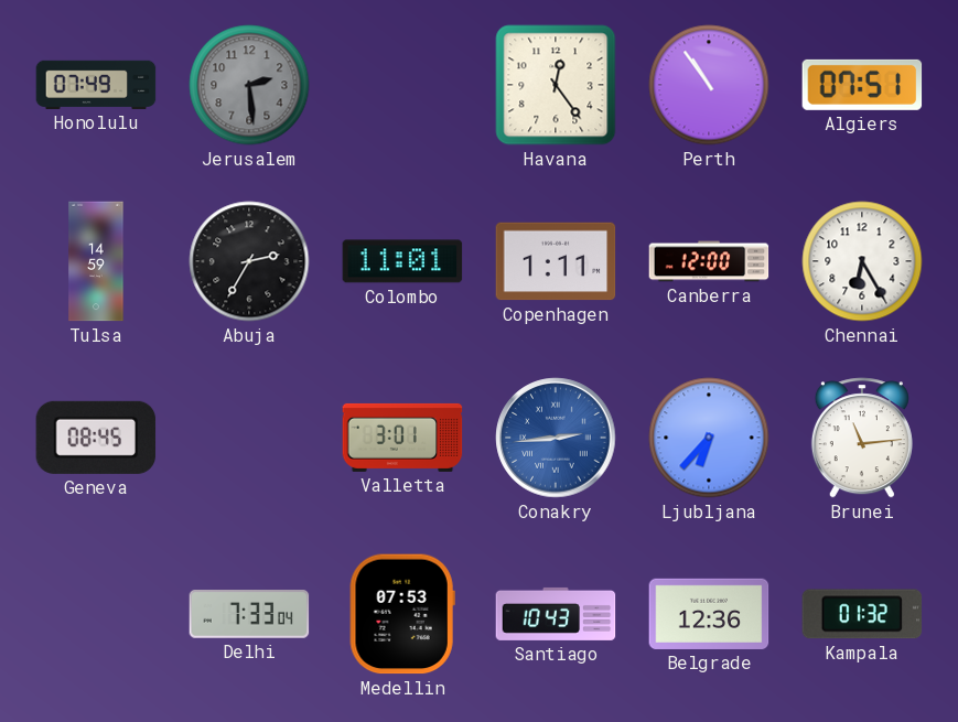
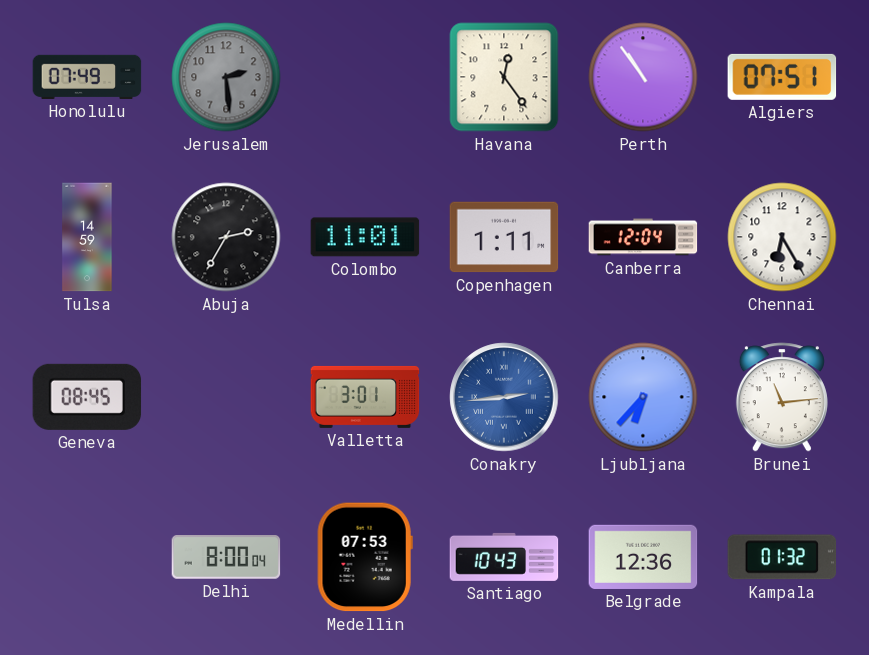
Canberra: 12:00 -> 12:04
Delhi: 7:33 -> 8:00
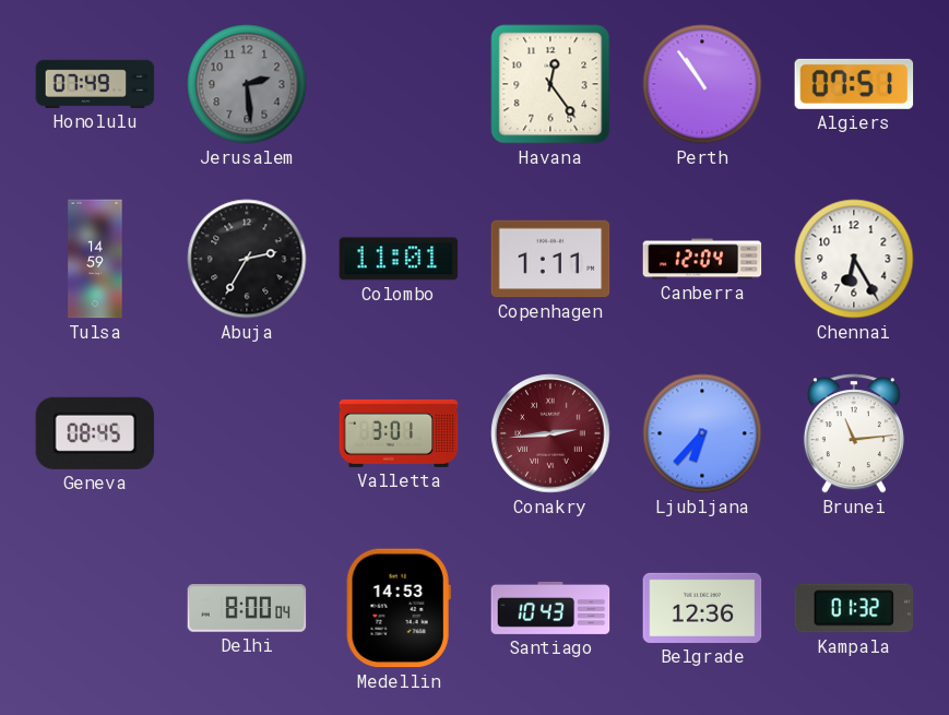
Conakry dial: blue -> burgundy
Medellin: 07:53 -> 14:53
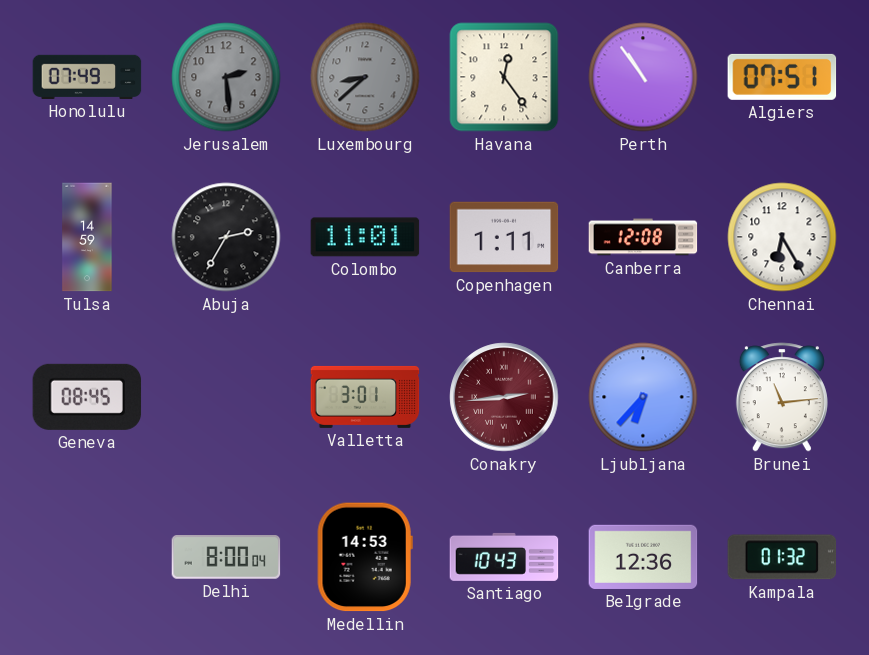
Luxembourg: none -> 8:38
Canberra: 12:04 -> 12:08
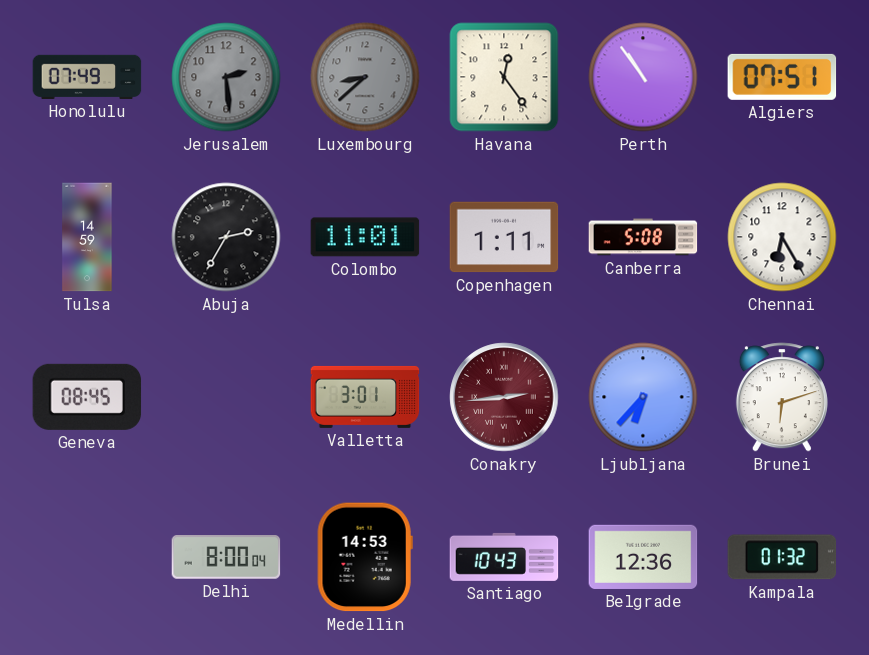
Canberra: 12:08 -> 5:08
Brunei: 11:14 -> 6:12
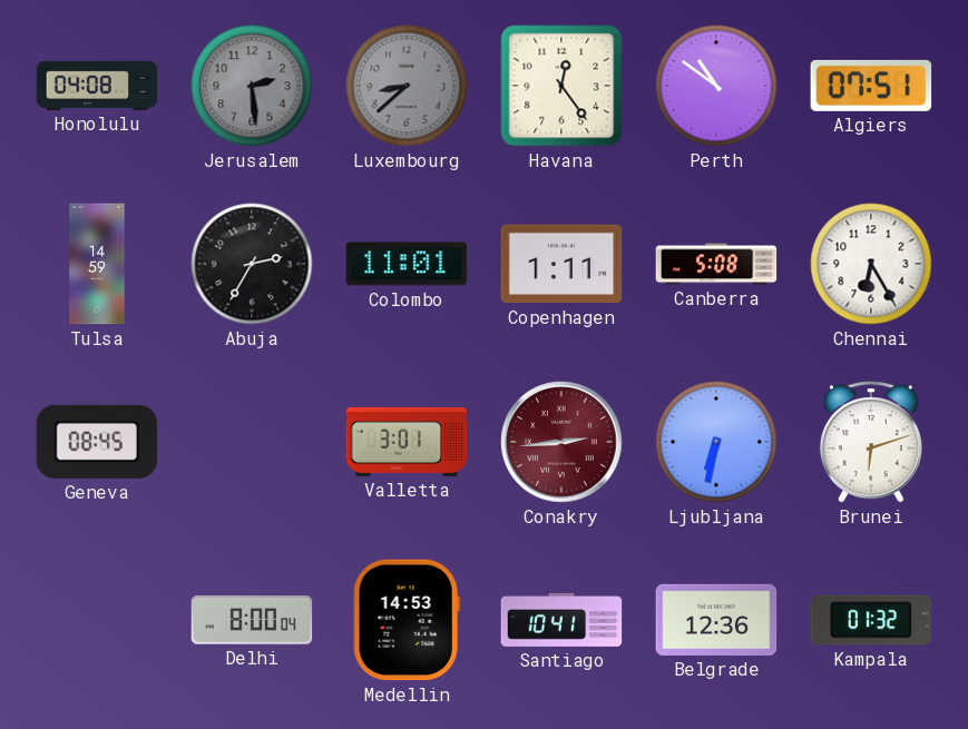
Honolulu: 07:49 -> 04:08
Perth: 10:54 -> 10:51
Ljubljana: 6:37 -> 6:32
Santiago: 10:43 -> 10:41
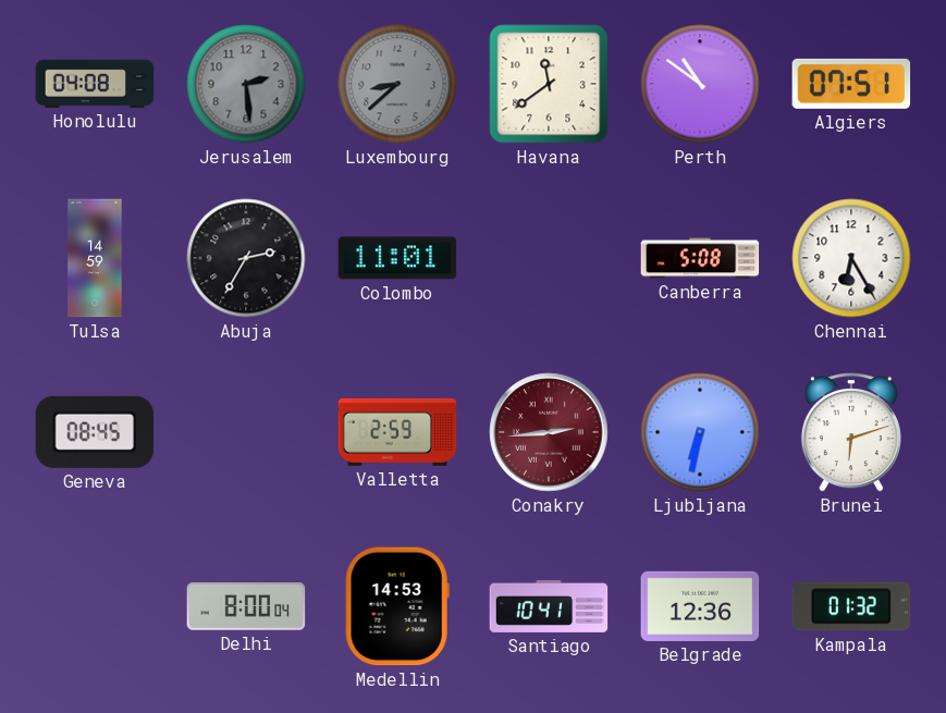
Havana: 12:24 -> 11:39
Copenhagen: 1:11 -> none
Valletta: 3:01 -> 2:59
